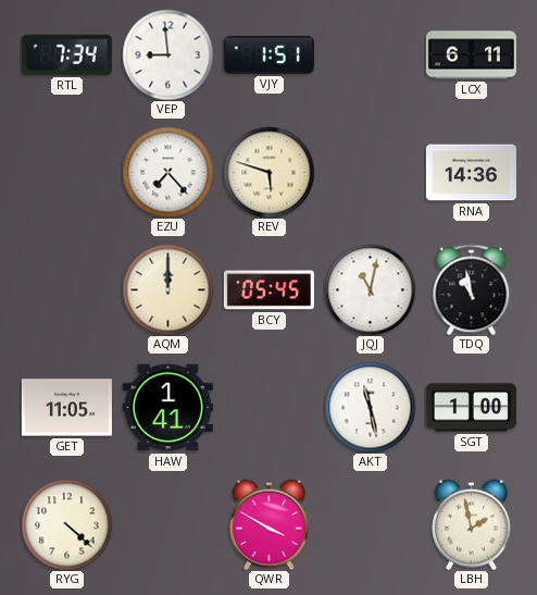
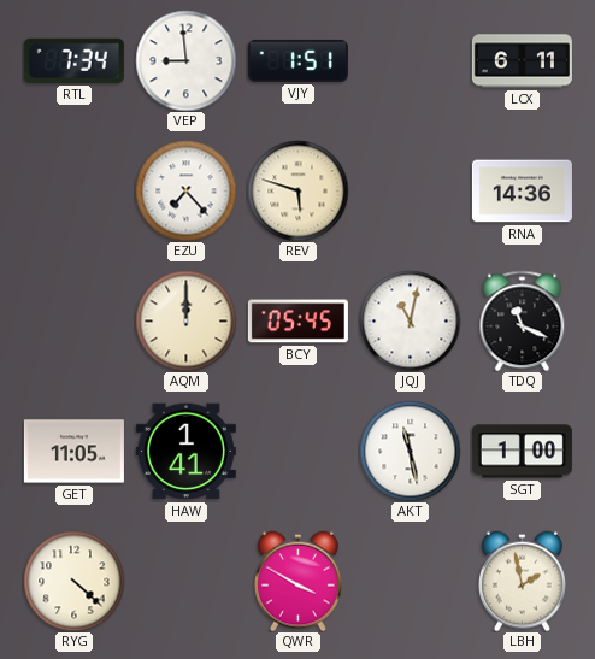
TDQ: 10:58 -> 11:19
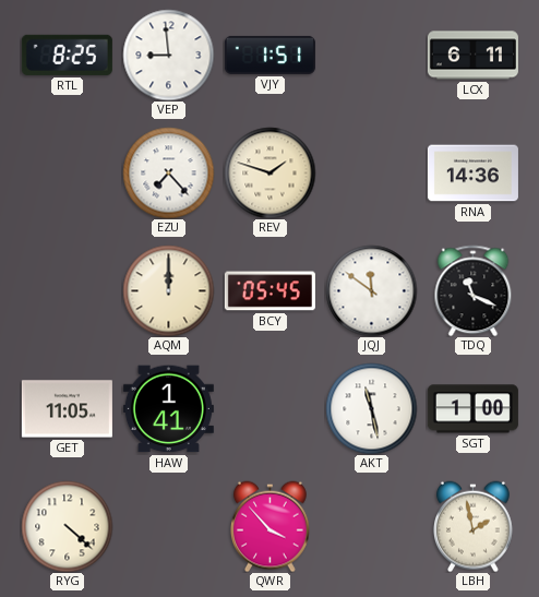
RTL: 7:34 -> 8:25
REV: 5:48 -> 1:48
JQJ: 11:02 -> 11:51
QWR: 3:50 -> 3:53
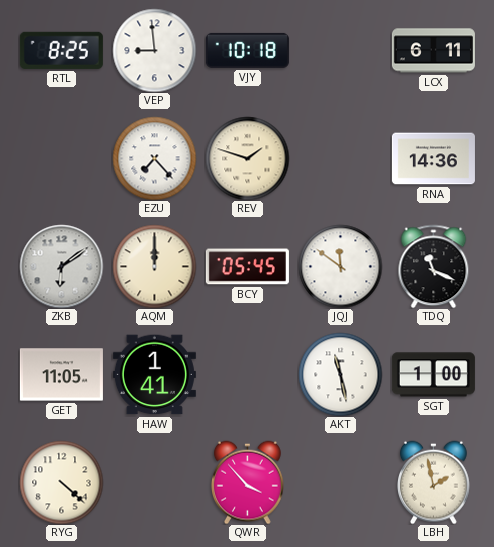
VJY: 1:51 -> 10:18
ZKB: none -> 6:09
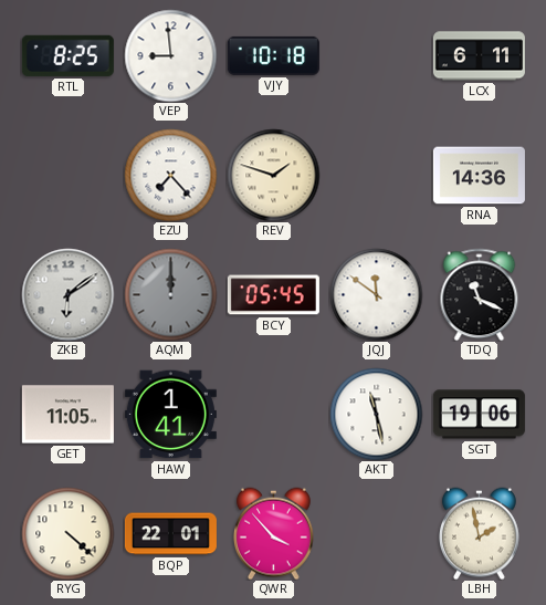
AQM dial: cream -> grey
SGT: 1:00 -> 19:06
BQP: none -> 22:01
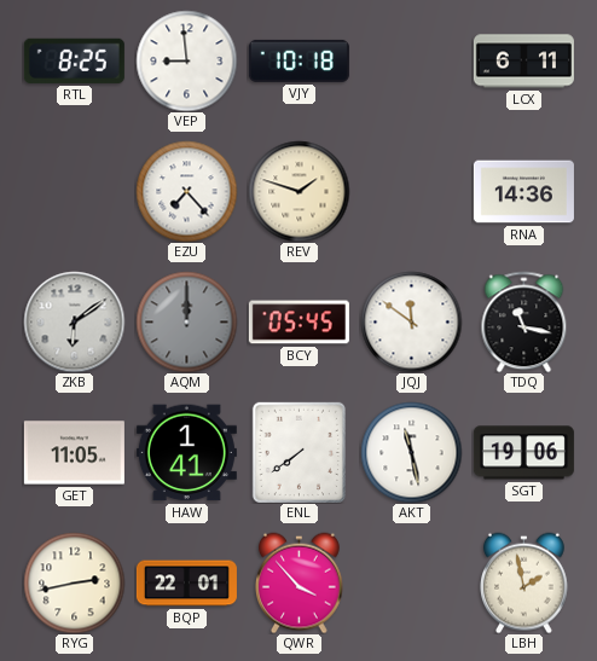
TDQ: 11:19 -> 11:17
ENL: none -> 7:39
RYG: 4:22 -> 2:43
